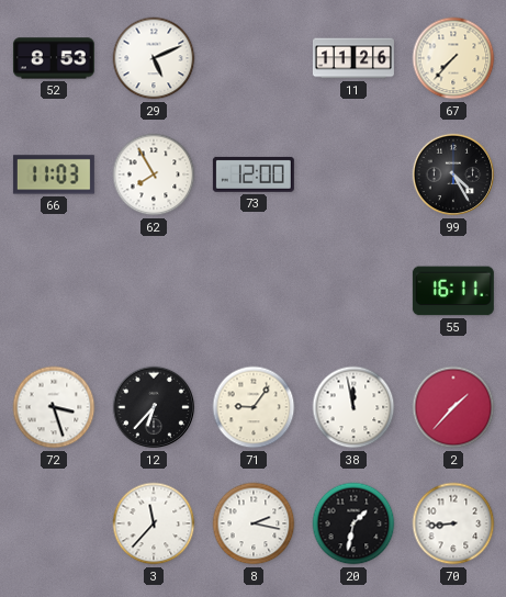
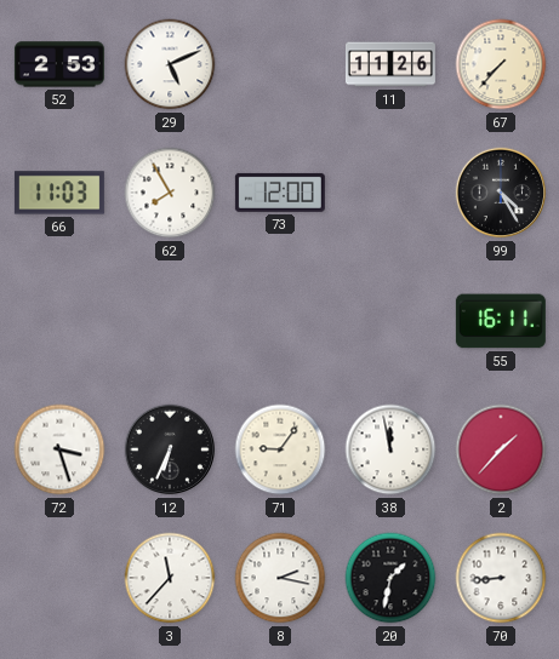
52: 8:53 -> 2:53
12: 6:37 -> 6:34
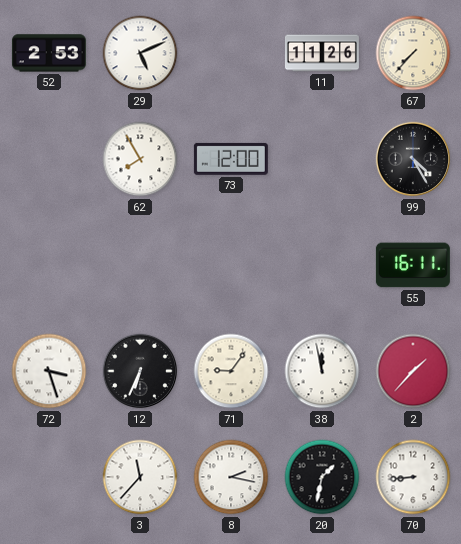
66: 11:03 -> none
